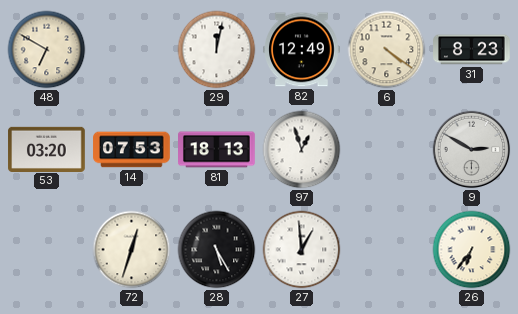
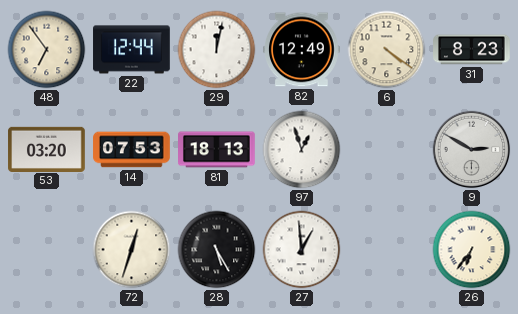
48: 6:50 -> 6:54
22: none -> 12:44
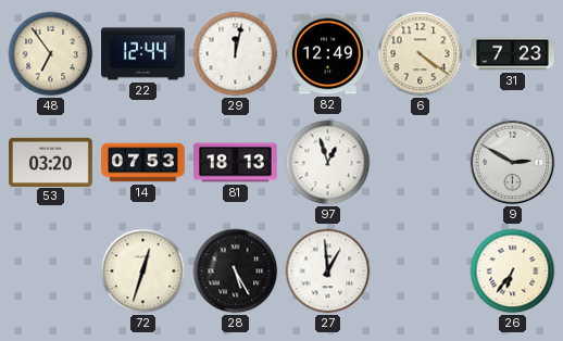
31: 8:23 -> 7:23
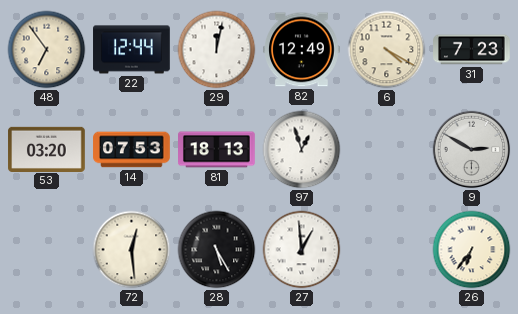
6: 4:21 -> 4:20
72: 12:33 -> 12:29
